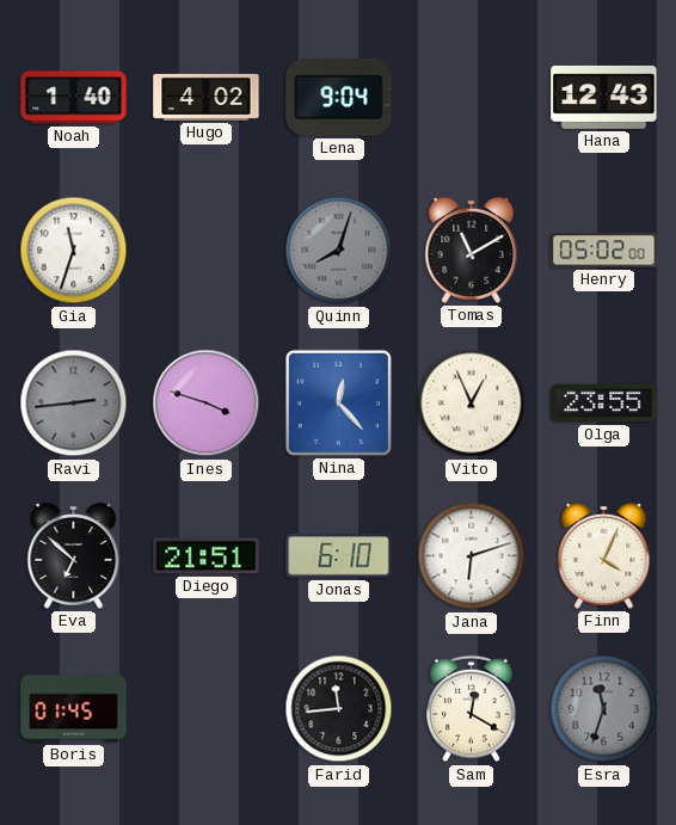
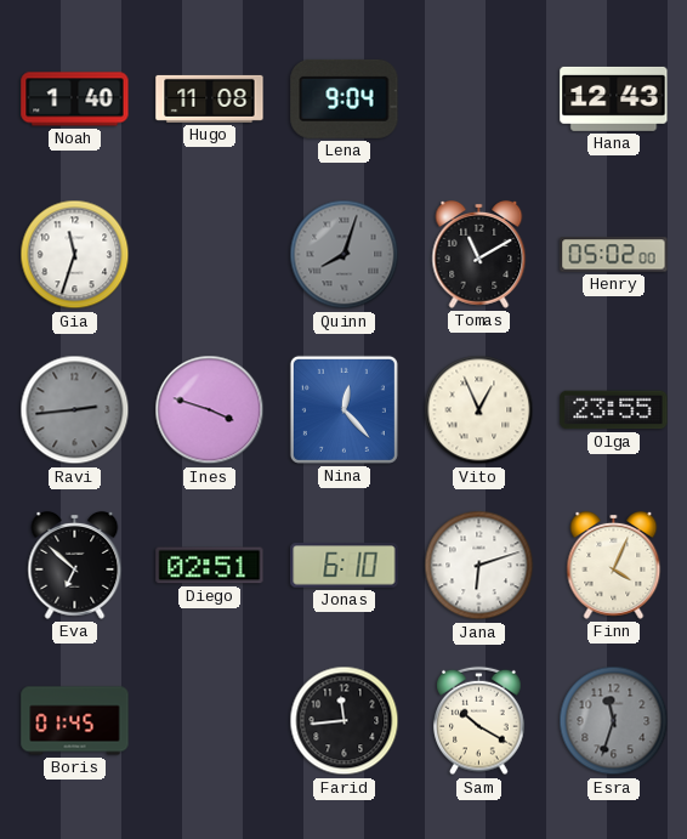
Hugo: 4:02 -> 11:08
Diego: 21:51 -> 02:51
Sam: 12:20 -> 10:20
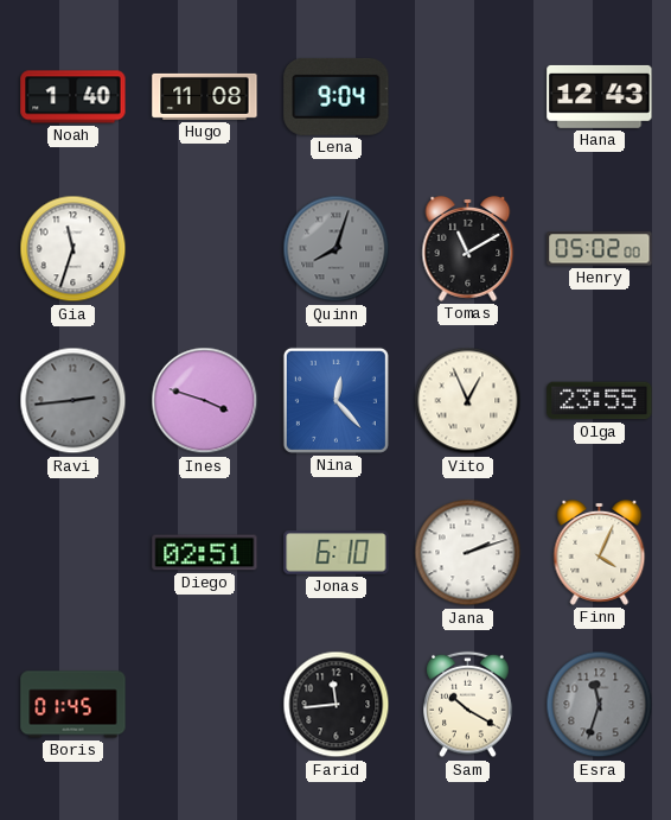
Eva: 6:52 -> none
Jana: 6:12 -> 2:12
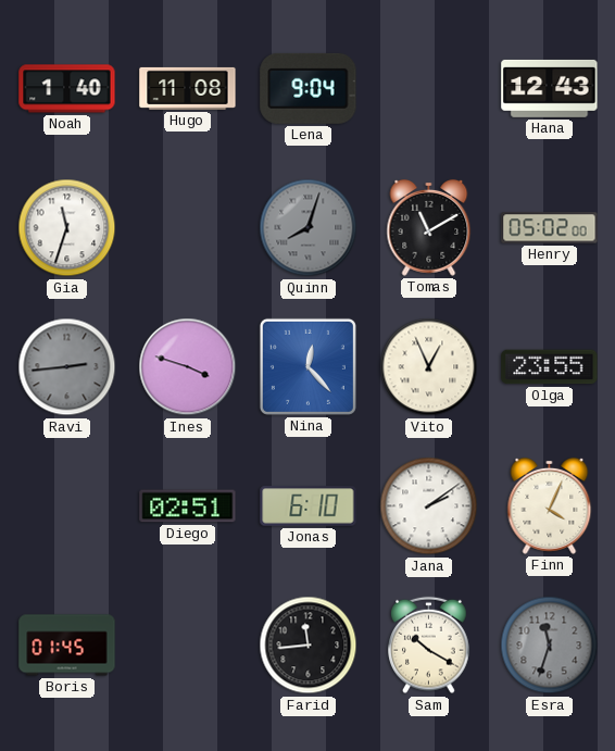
Jana: 2:12 -> 2:09
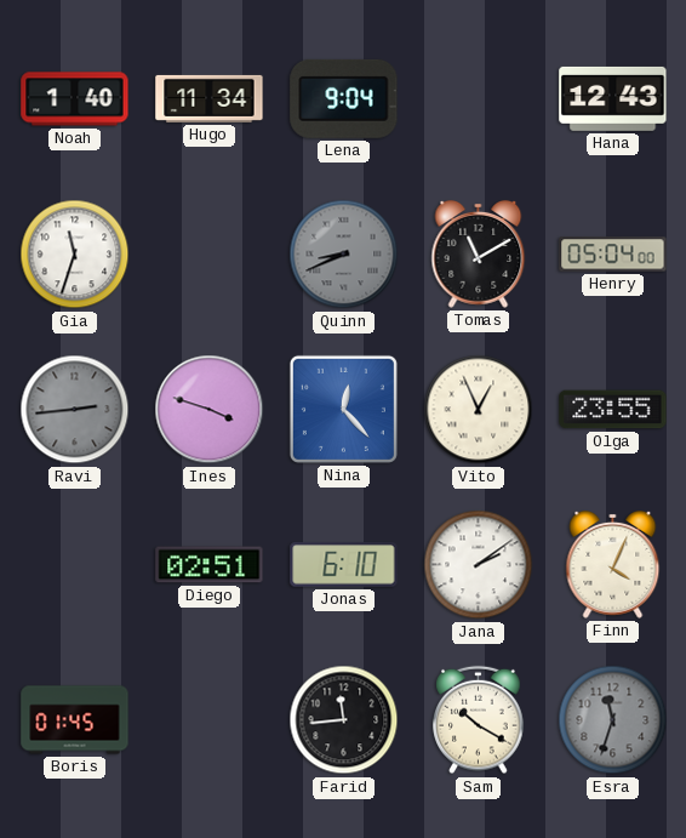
Hugo: 11:08 -> 11:34
Quinn: 8:03 -> 8:41
Henry: 05:02 -> 05:04
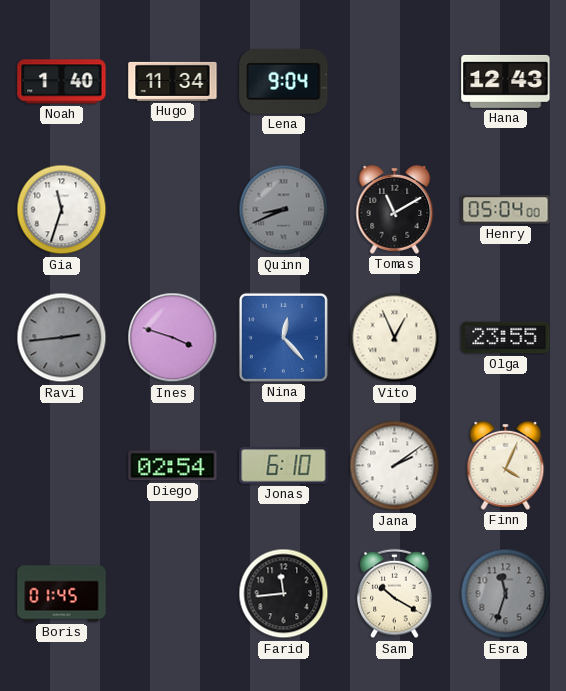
Diego: 02:51 -> 02:54
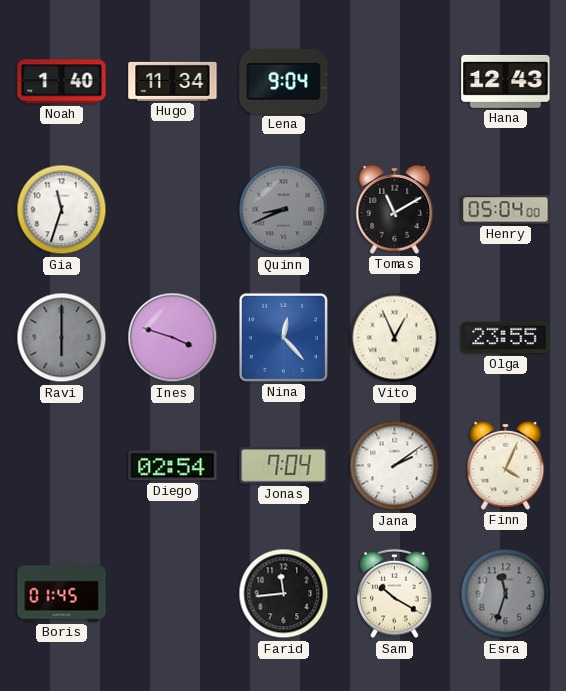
Ravi: 2:44 -> 6:00
Jonas: 6:10 -> 7:04
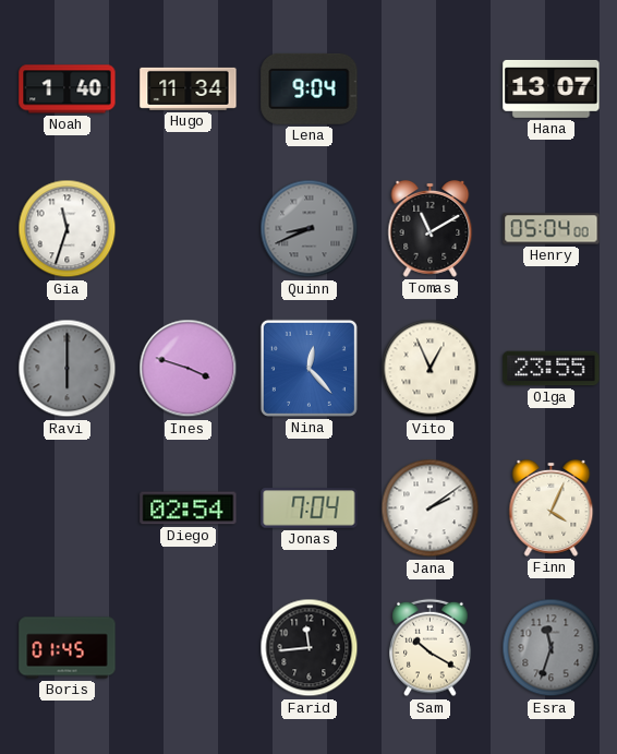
Hana: 12:43 -> 13:07
